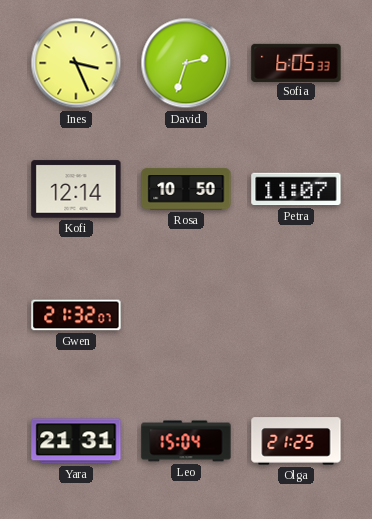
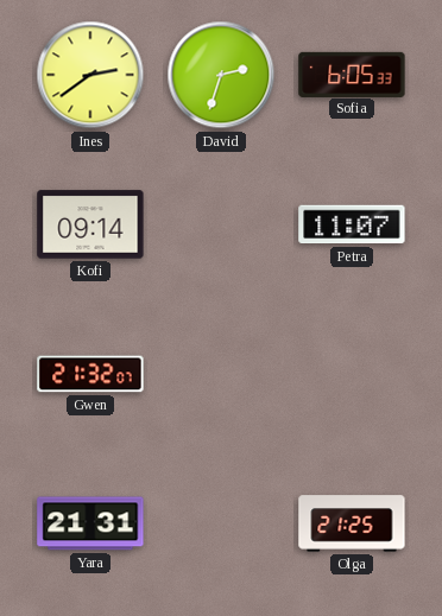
Ines: 3:26 -> 2:39
Kofi: 12:14 -> 09:14
Rosa: 10:50 -> none
Leo: 15:04 -> none
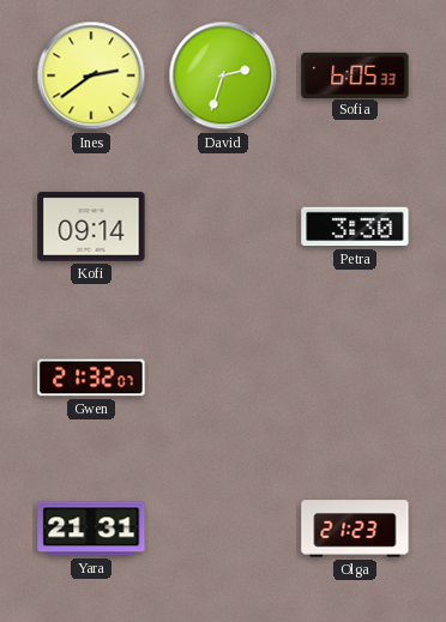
Petra: 11:07 -> 3:30
Olga: 21:25 -> 21:23
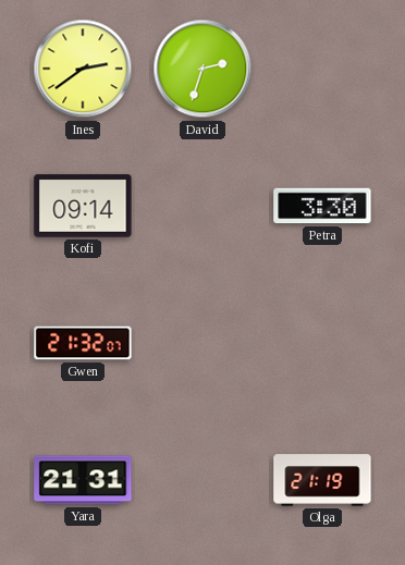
Sofia: 6:05 -> none
Olga: 21:23 -> 21:19
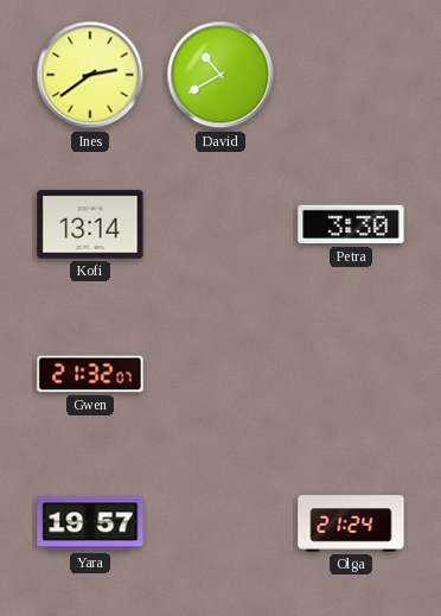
David: 2:33 -> 10:40
Kofi: 09:14 -> 13:14
Yara: 21:31 -> 19:57
Olga: 21:19 -> 21:24
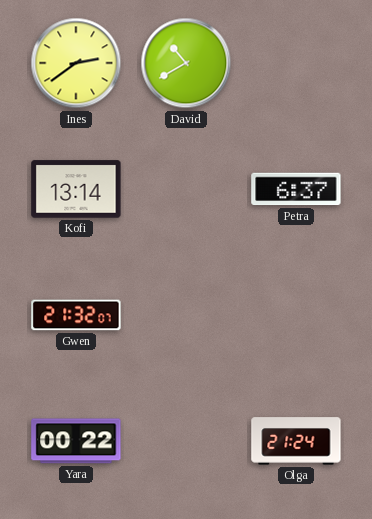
Petra: 3:30 -> 6:37
Yara: 19:57 -> 00:22
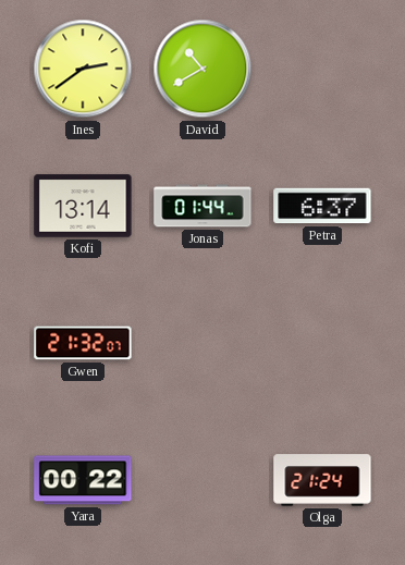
Jonas: none -> 01:44
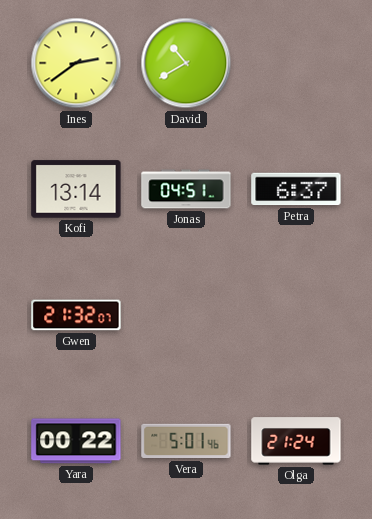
Jonas: 01:44 -> 04:51
Vera: none -> 5:01
